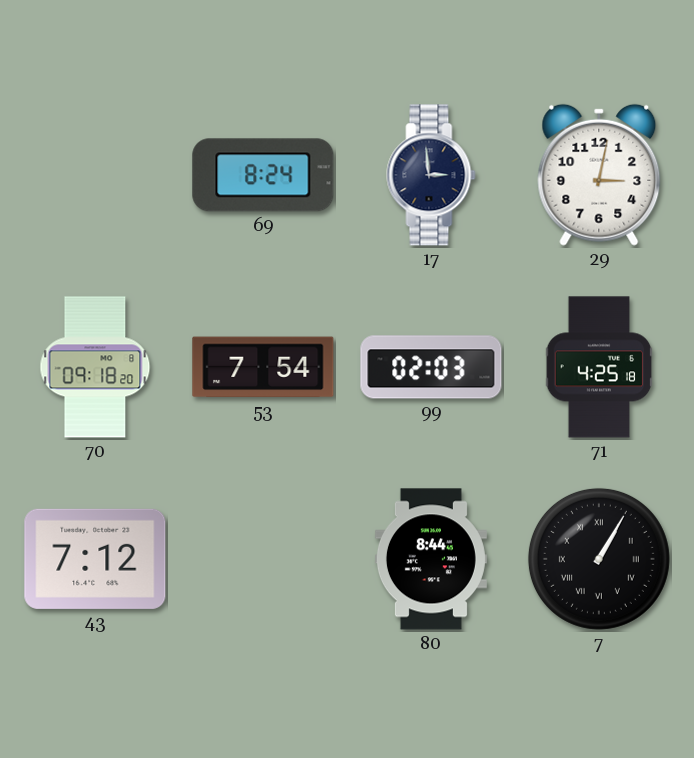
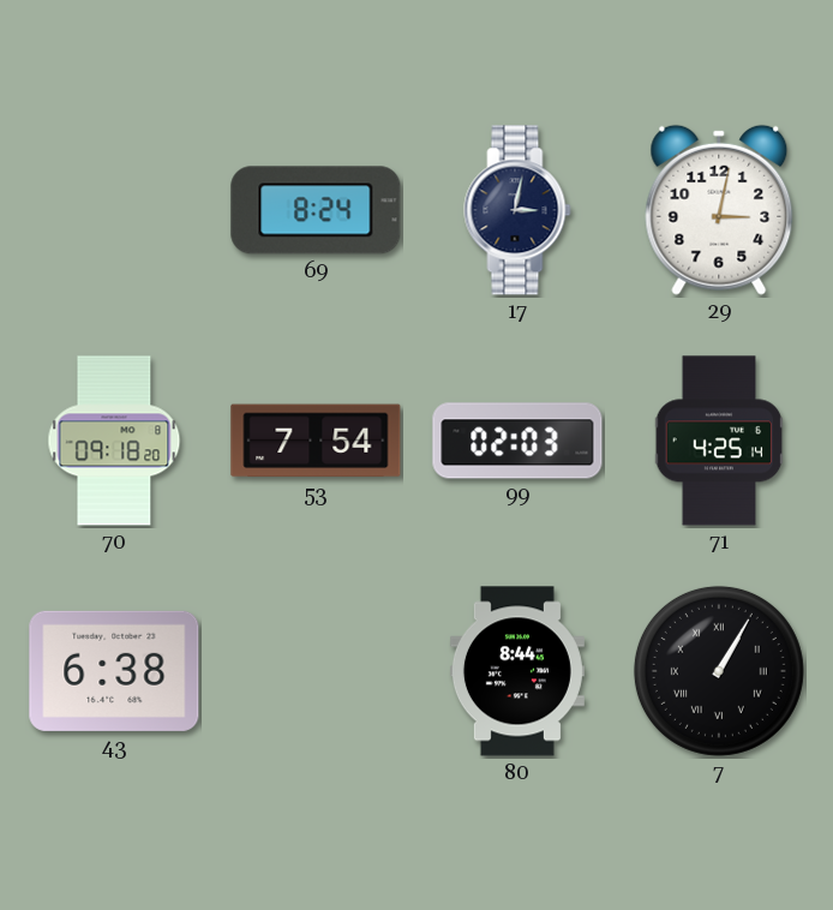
17: 2:59 -> 3:02
71: 4:25:18 -> 4:25:14
43: 7:12 -> 6:38
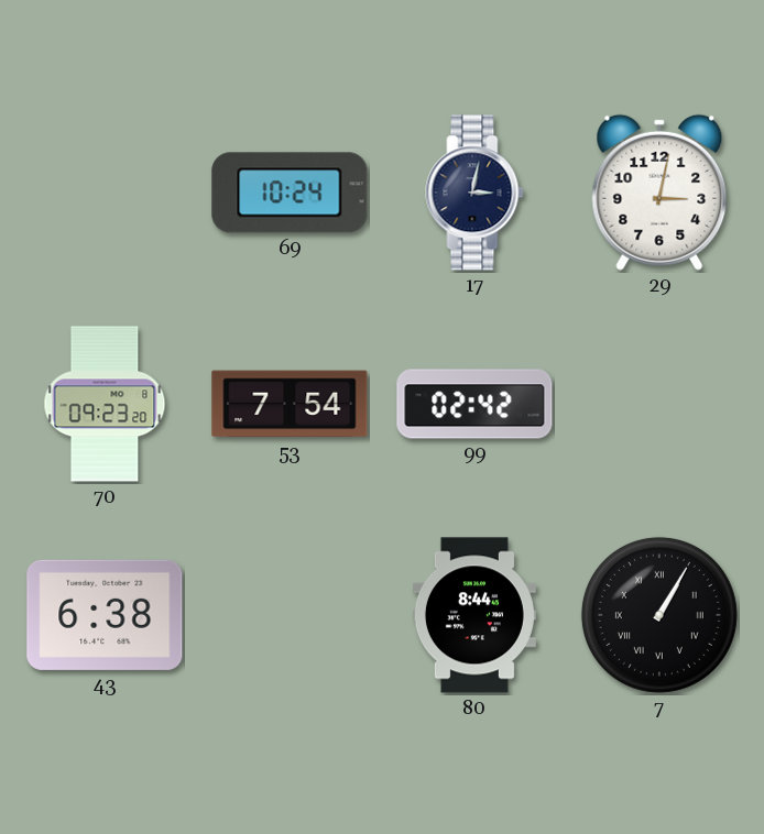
69: 8:24 -> 10:24
70: 09:18 -> 09:23
99: 02:03 -> 02:42
71: 4:25 -> none
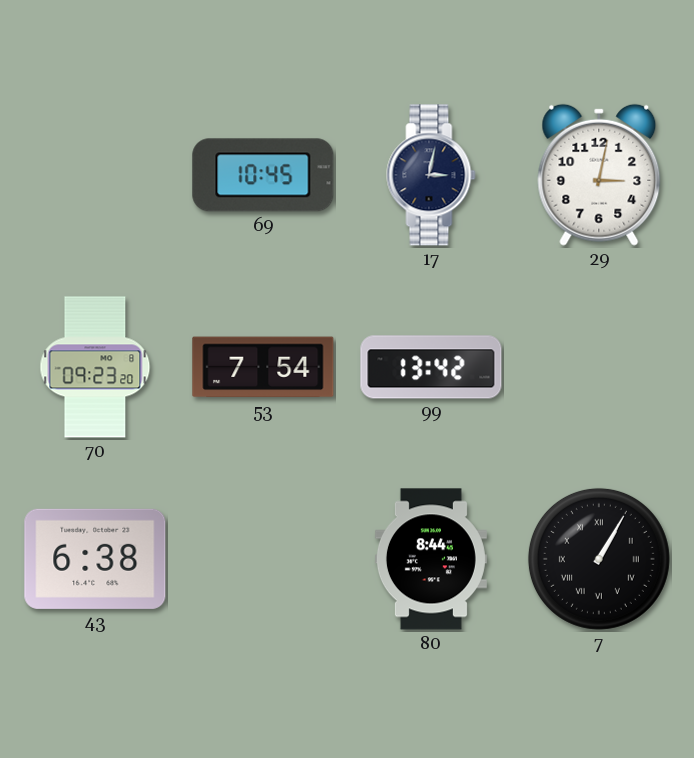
69: 10:24 -> 10:45
99: 02:42 -> 13:42
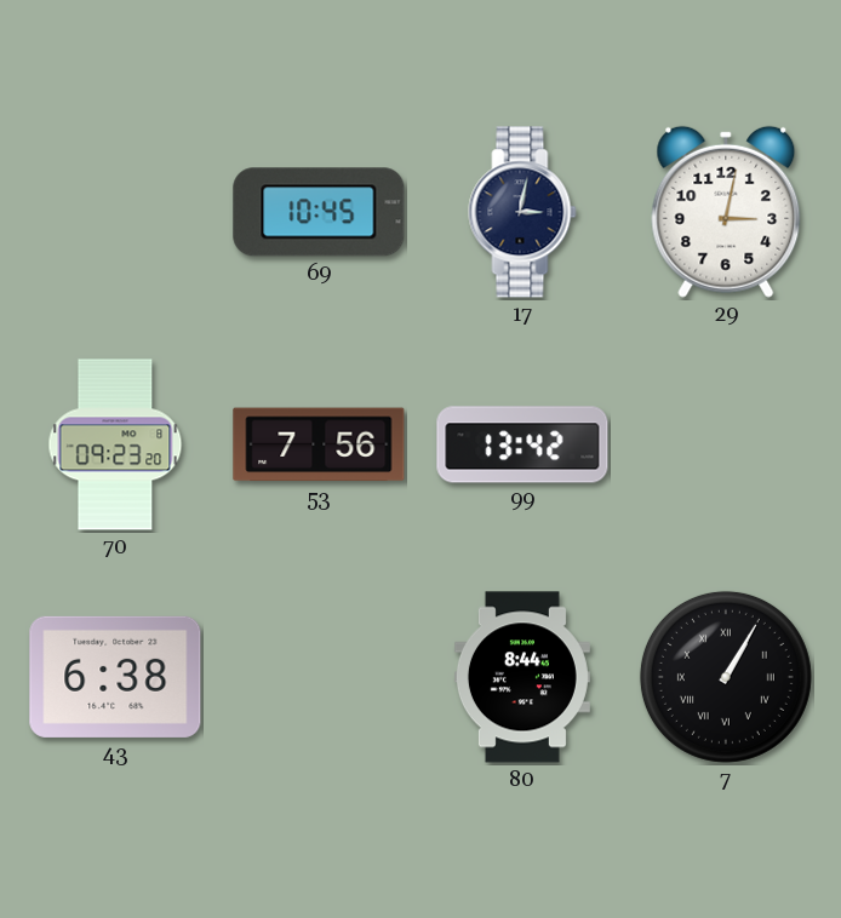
53: 7:54 -> 7:56
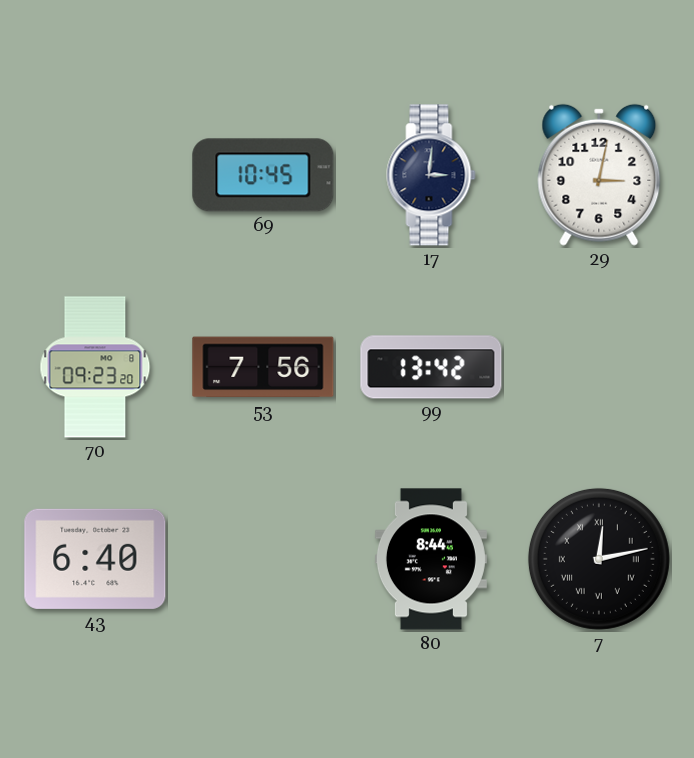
17: 3:02 -> 3:01
43: 6:38 -> 6:40
7: 1:05 -> 12:13
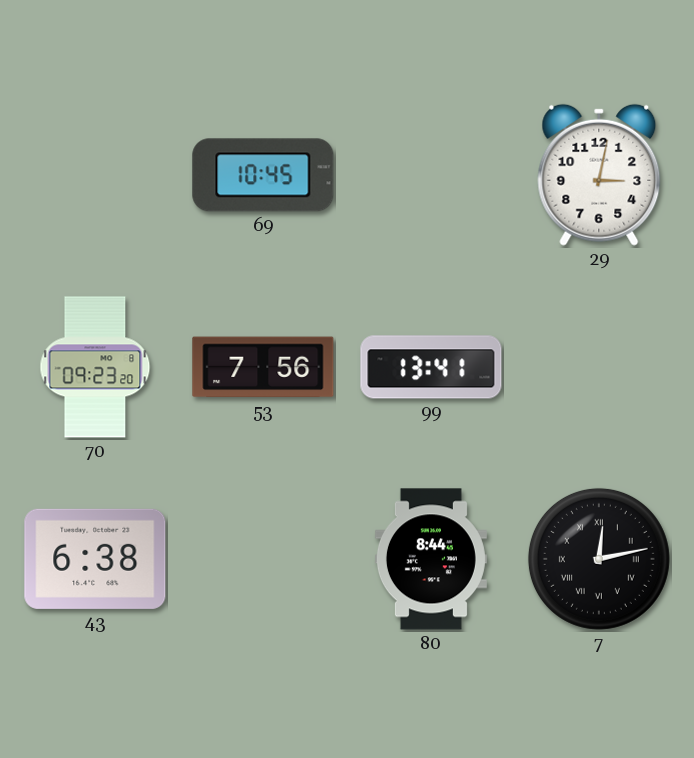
17: 3:01 -> none
99: 13:42 -> 13:41
43: 6:40 -> 6:38
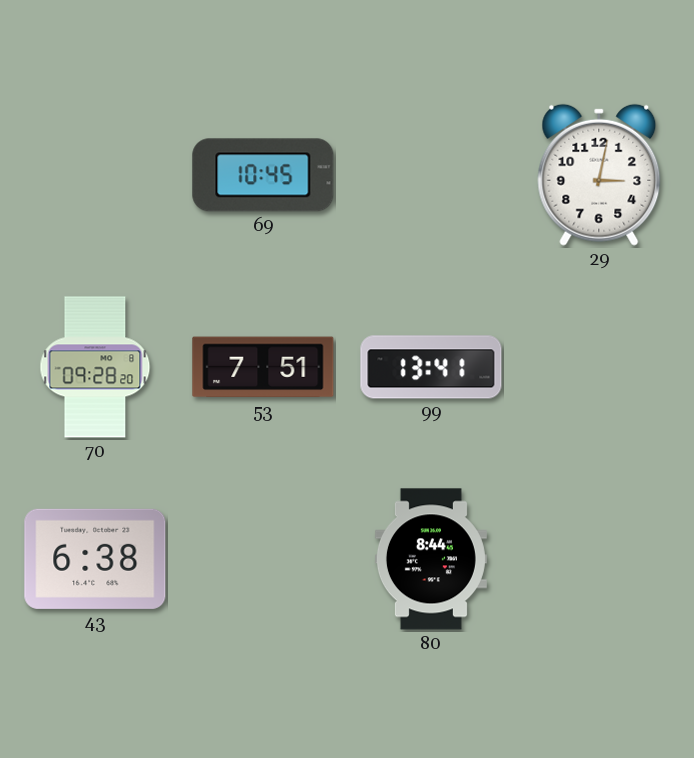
70: 09:23 -> 09:28
53: 7:56 -> 7:51
7: 12:13 -> none
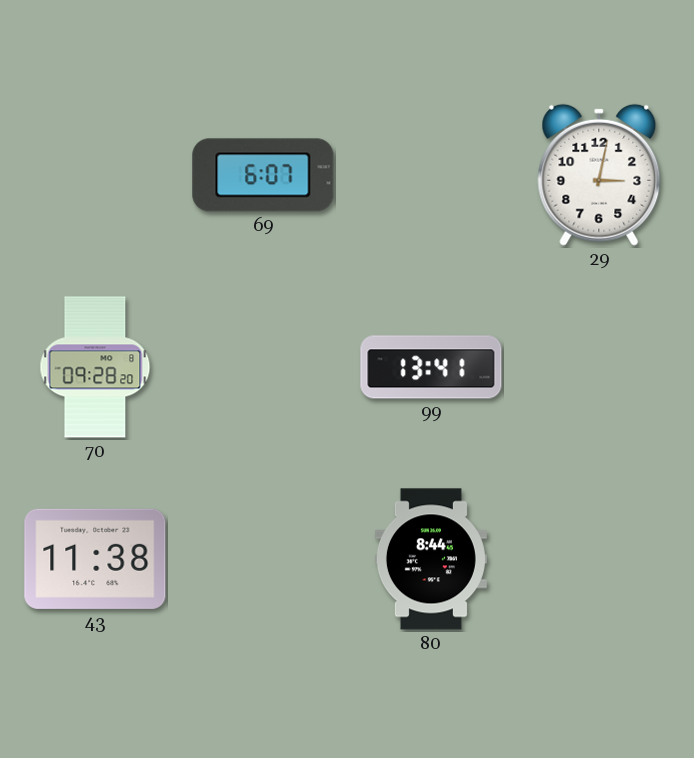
69: 10:45 -> 6:07
53: 7:51 -> none
43: 6:38 -> 11:38
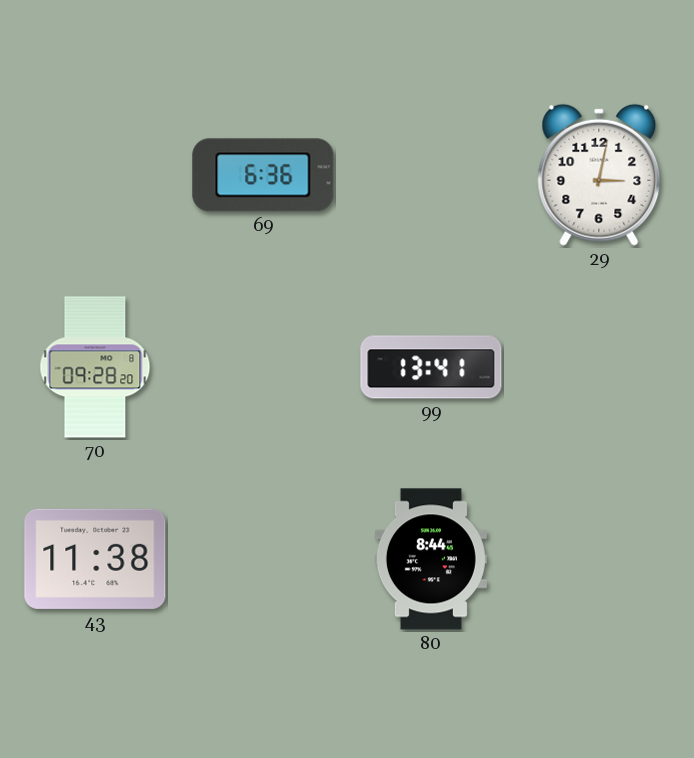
69: 6:07 -> 6:36
